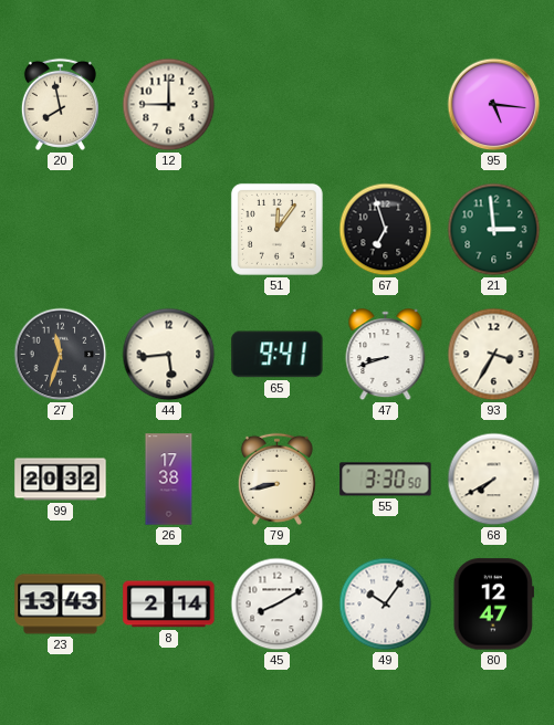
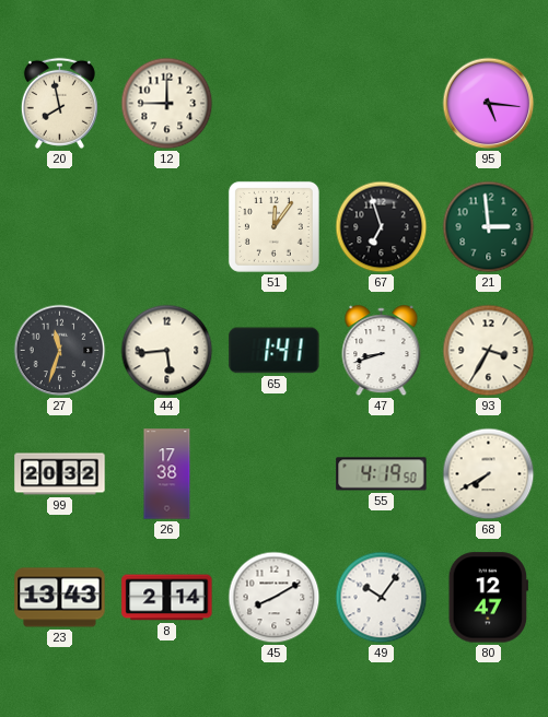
65: 9:41 -> 1:41
79: 8:43 -> none
55: 3:30 -> 4:19
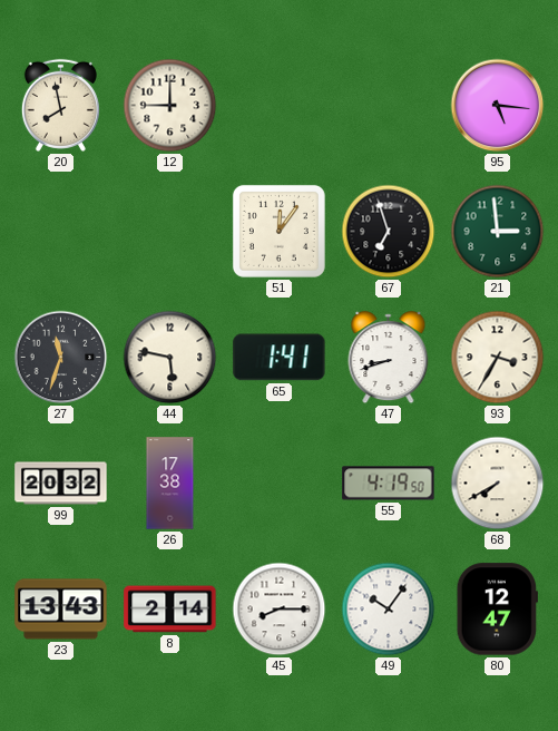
44: 5:44 -> 5:47
45: 8:10 -> 8:15
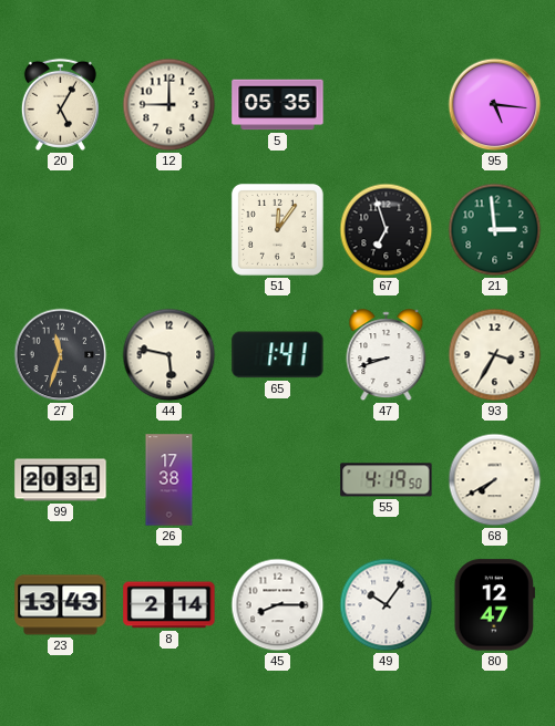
20: 7:58 -> 5:05
5: none -> 05:35
99: 20:32 -> 20:31
